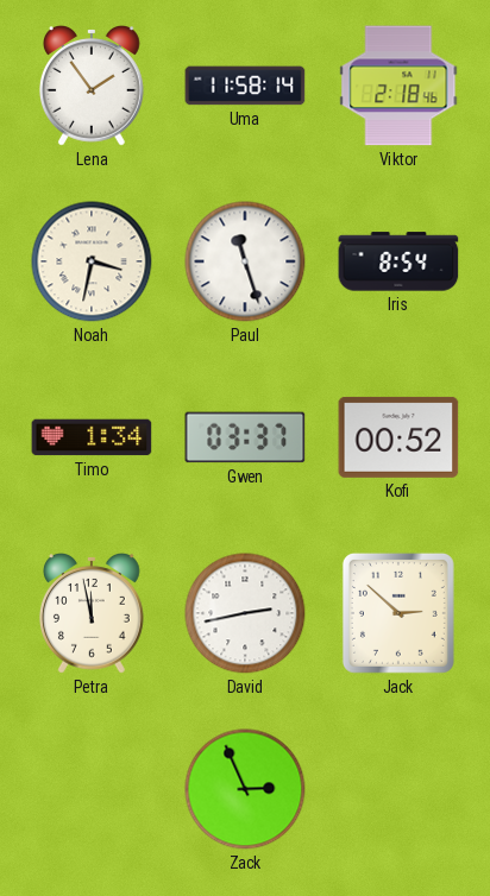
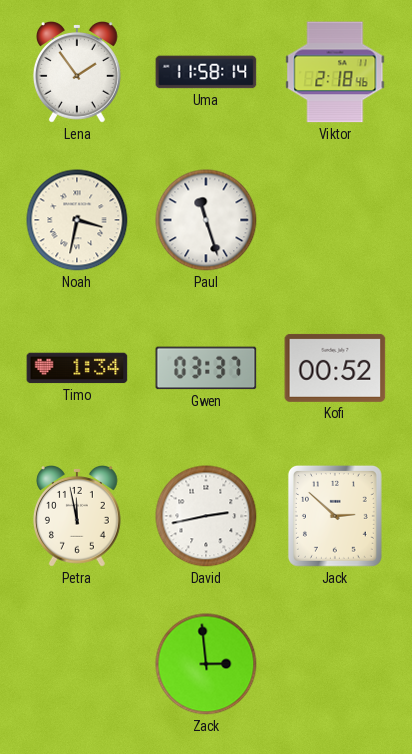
Iris: 8:54 -> none
Zack: 2:56 -> 2:59
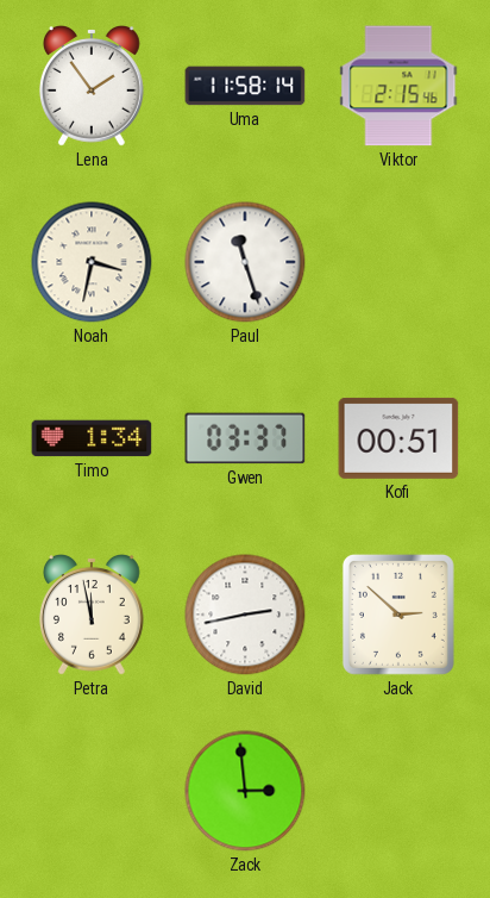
Viktor: 2:18 -> 2:15
Kofi: 00:52 -> 00:51
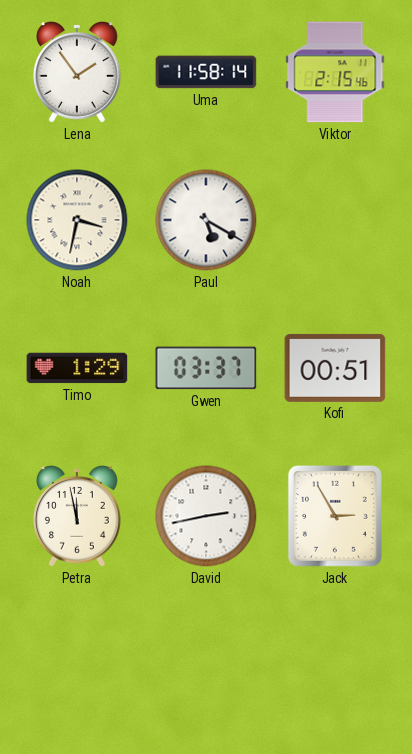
Paul: 11:27 -> 5:20
Timo: 1:34 -> 1:29
Jack: 2:52 -> 2:55
Zack: 2:59 -> none
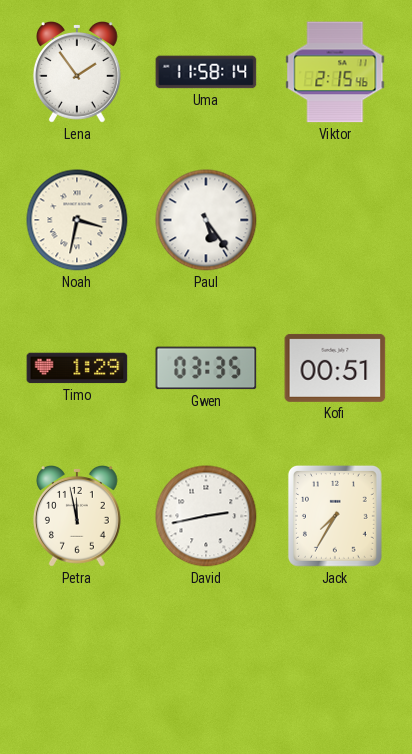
Paul: 5:20 -> 5:24
Gwen: 03:37 -> 03:35
Jack: 2:55 -> 7:35
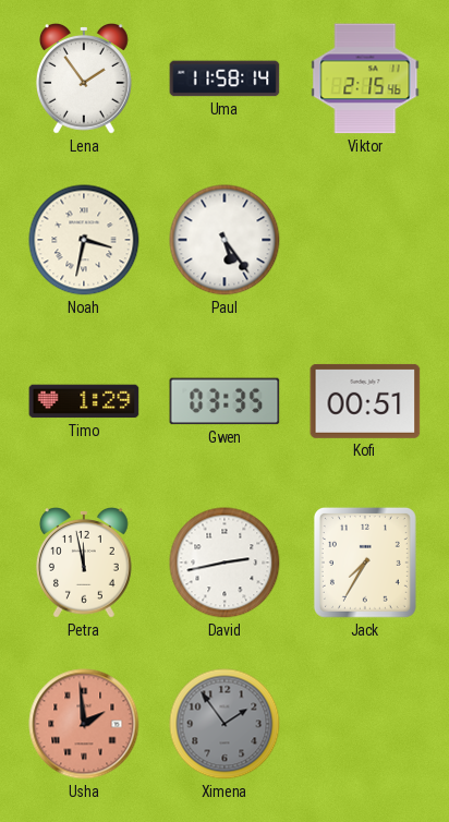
Usha: none -> 1:59
Ximena: none -> 1:54
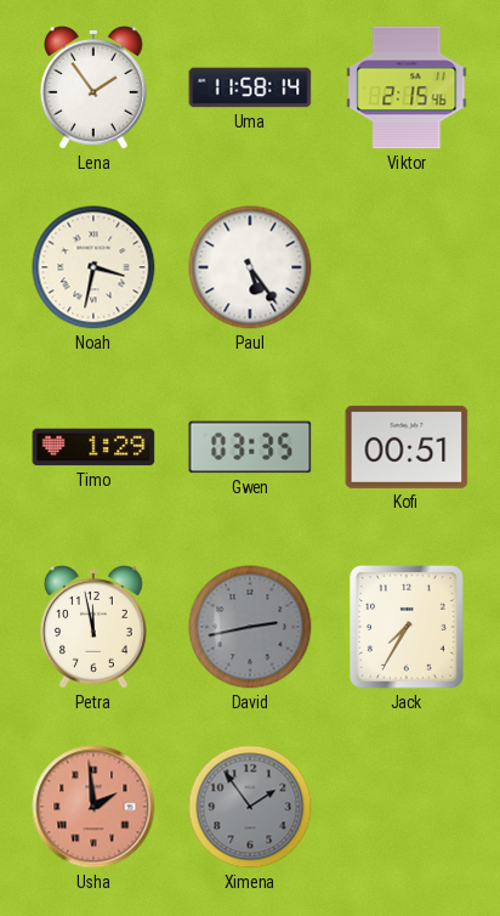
David dial: white -> grey
